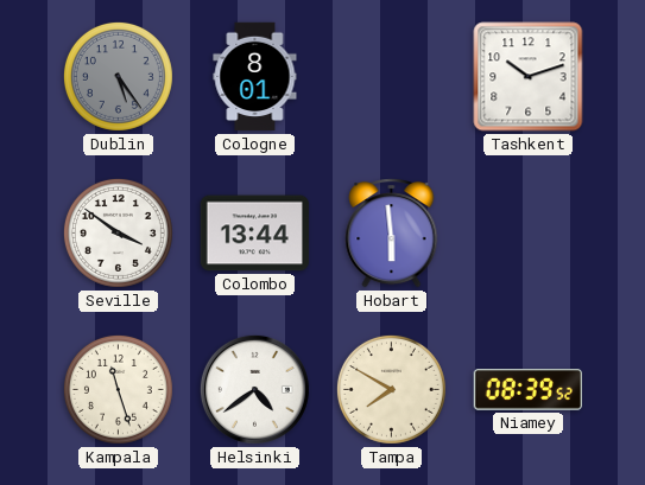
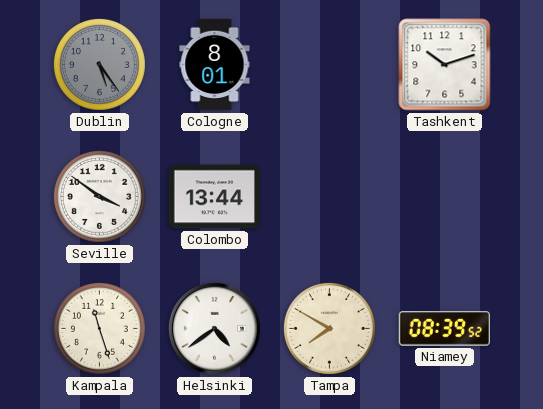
Hobart: 5:59 -> none
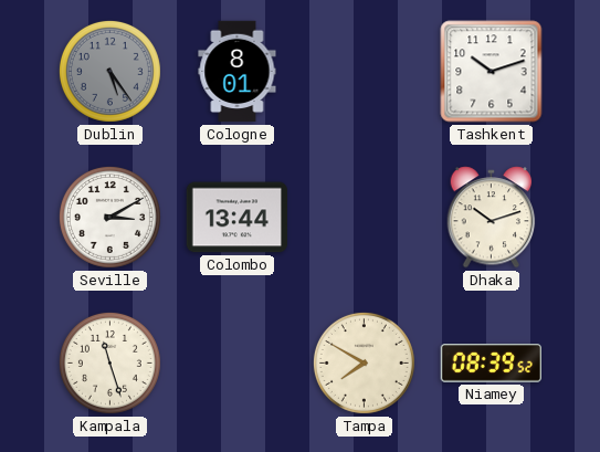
Seville: 3:51 -> 3:10
Dhaka: none -> 10:12
Helsinki: 4:39 -> none
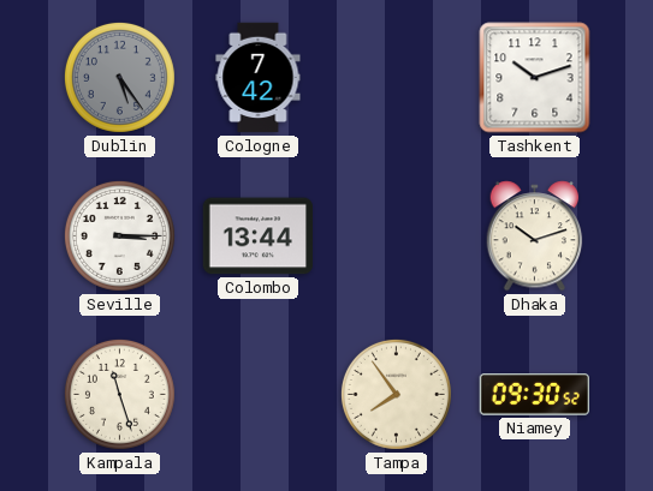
Cologne: 8:01 -> 7:42
Seville: 3:10 -> 3:15
Tampa: 7:50 -> 7:54
Niamey: 08:39 -> 09:30
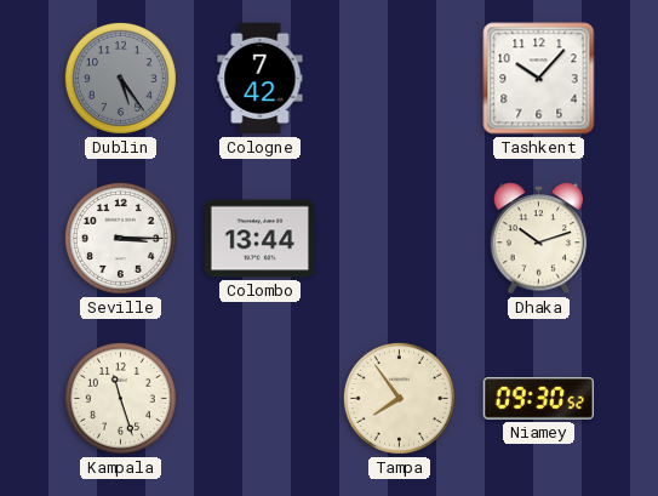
Tashkent: 10:12 -> 10:07
